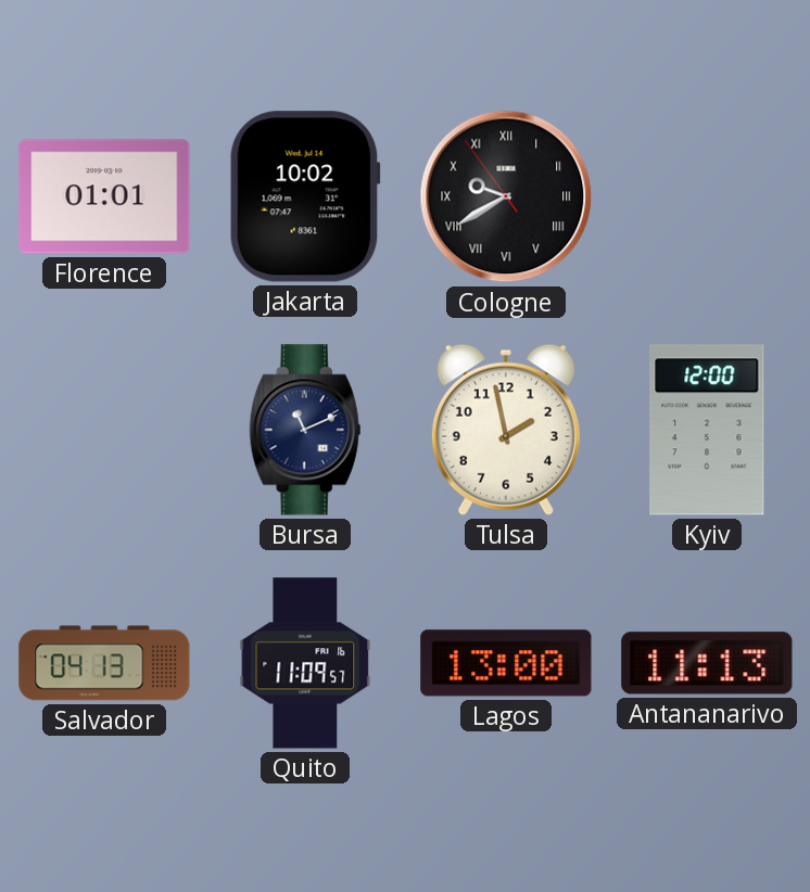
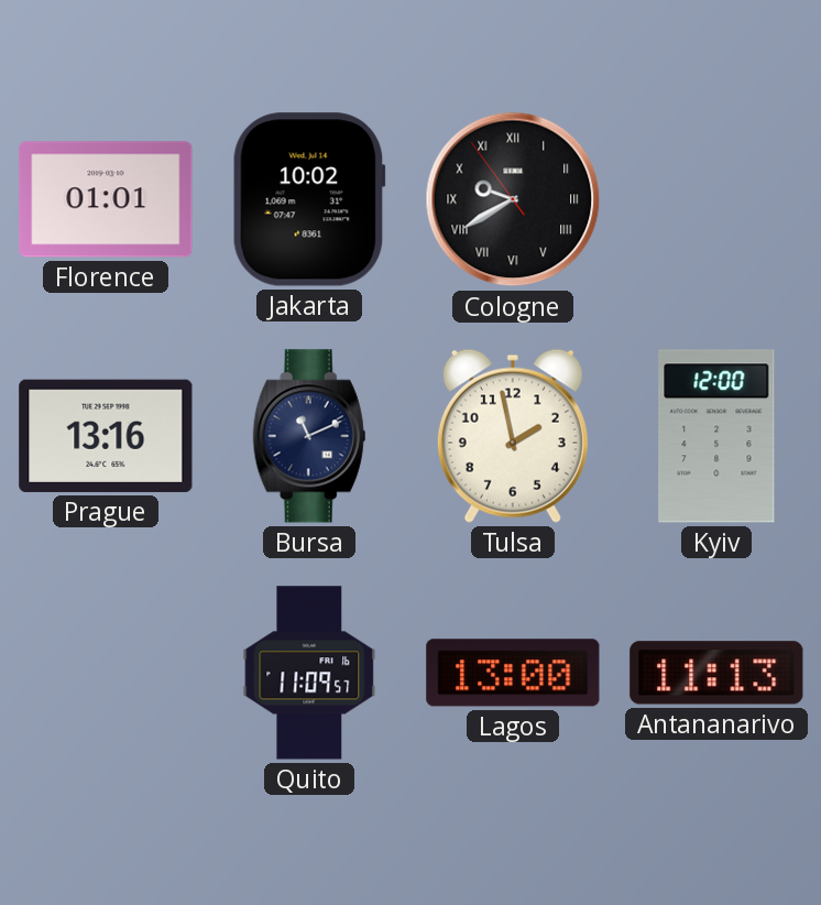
Prague: none -> 13:16
Salvador: 04:13 -> none
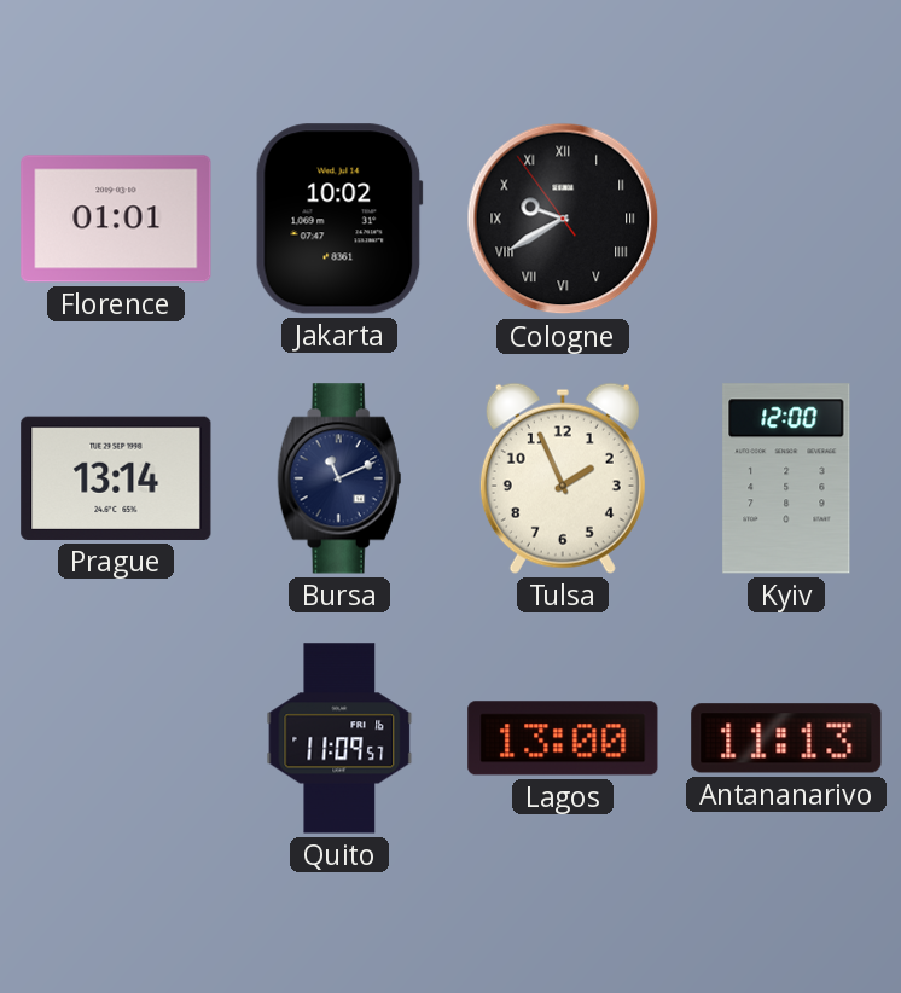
Prague: 13:16 -> 13:14
Tulsa: 1:58 -> 1:56
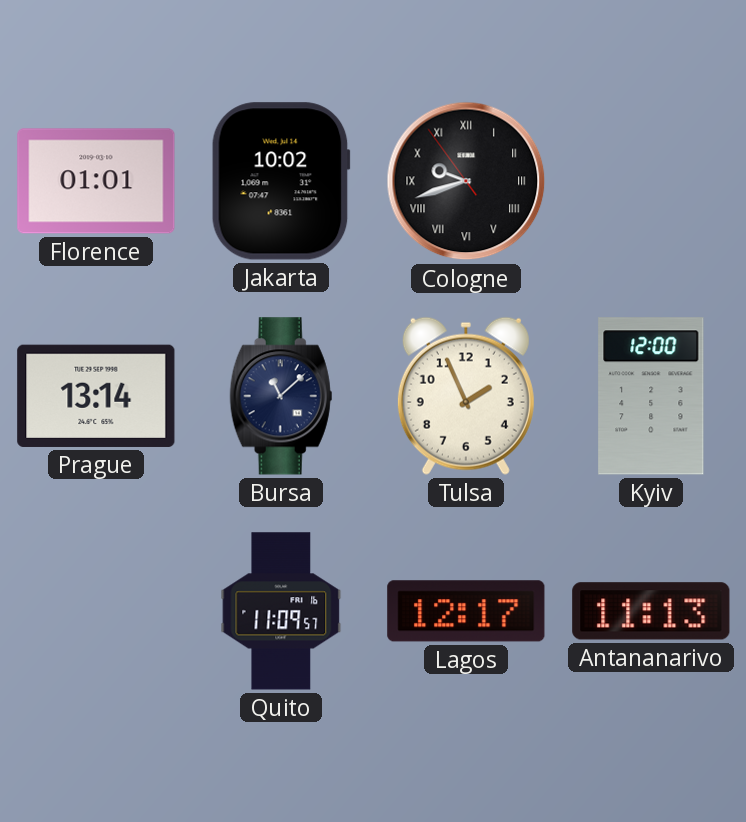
Cologne: 9:39 -> 9:41
Bursa: 11:11 -> 11:08
Lagos: 13:00 -> 12:17
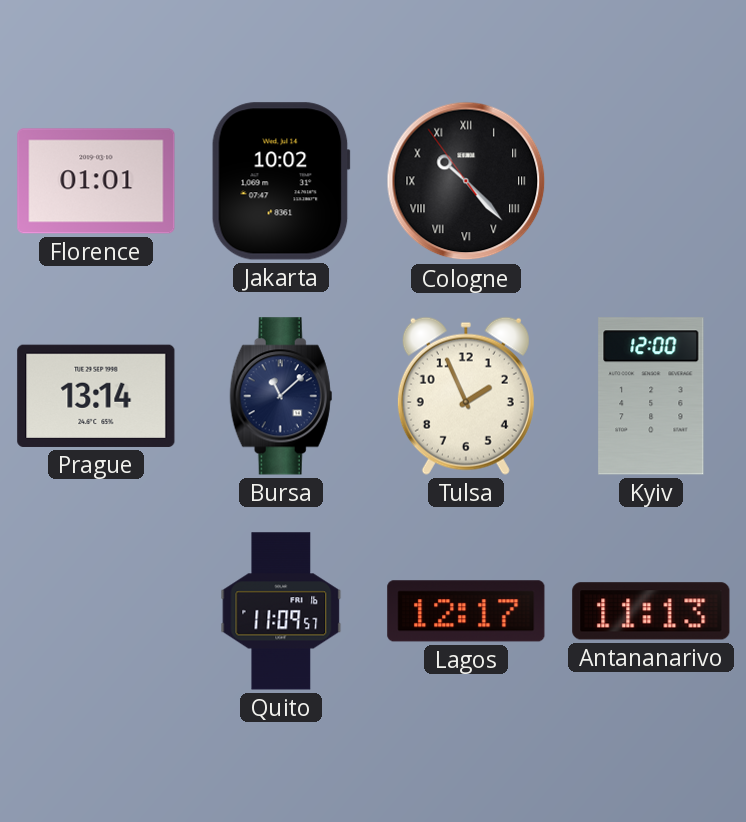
Cologne: 9:41 -> 10:22
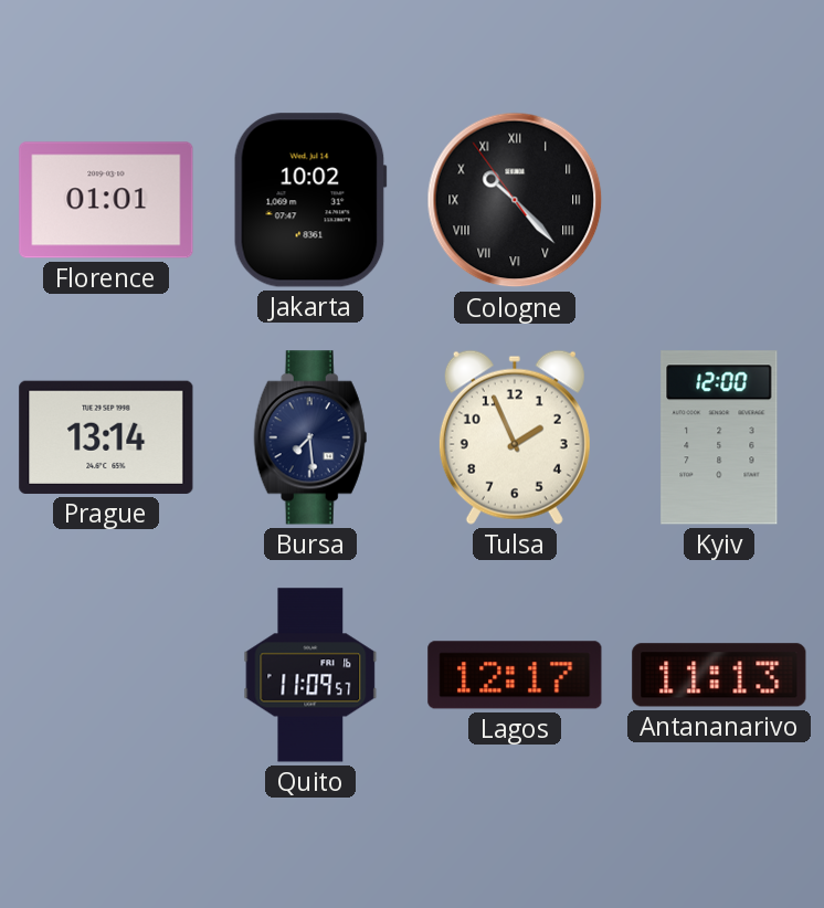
Bursa: 11:08 -> 7:29
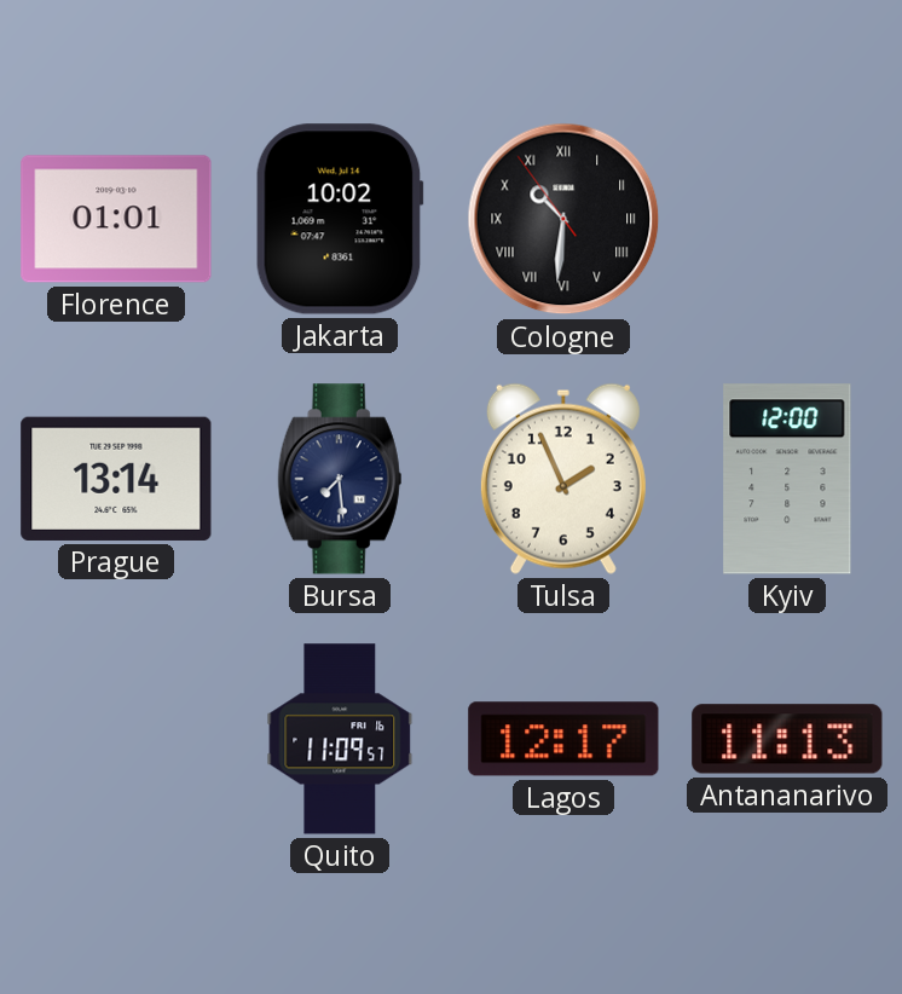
Cologne: 10:22 -> 10:30
